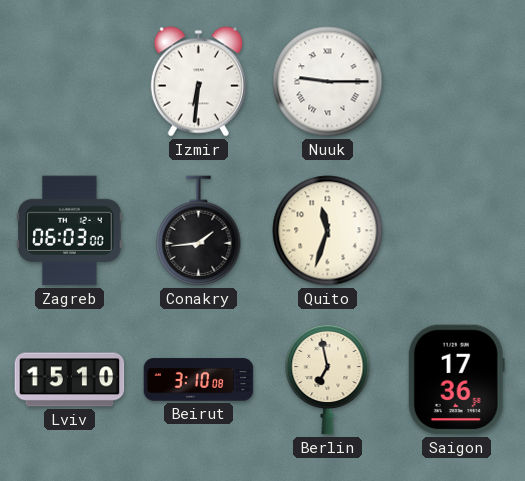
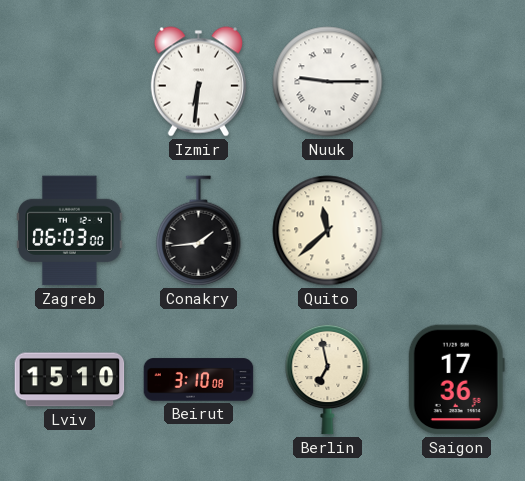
Quito: 11:33 -> 11:38
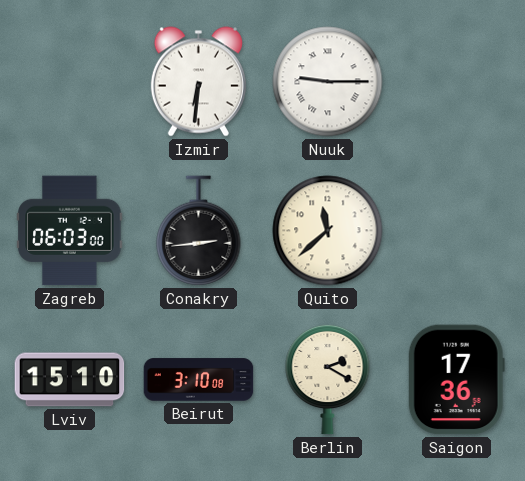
Conakry: 1:44 -> 2:44
Berlin: 6:58 -> 2:20
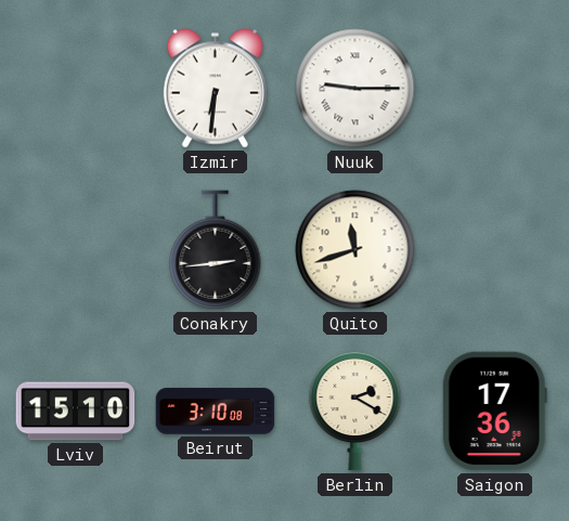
Zagreb: 06:03 -> none
Quito: 11:38 -> 11:42
